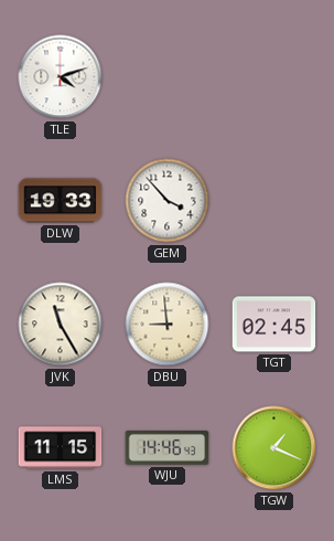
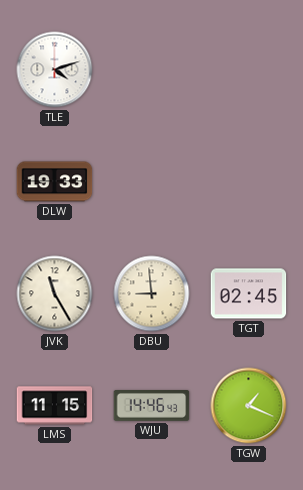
GEM: 3:53 -> none
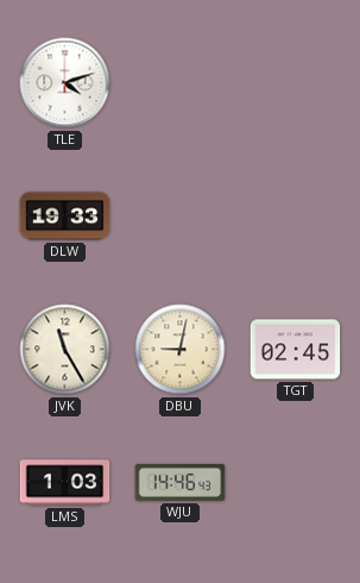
DBU: 8:59 -> 9:02
LMS: 11:15 -> 1:03
TGW: 1:19 -> none
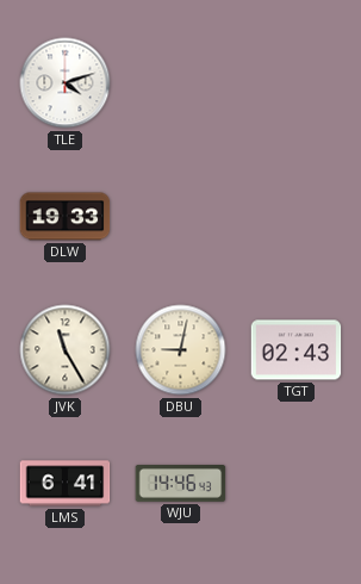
TGT: 02:45 -> 02:43
LMS: 1:03 -> 6:41
